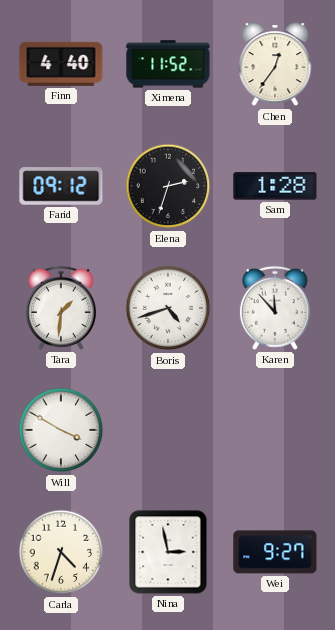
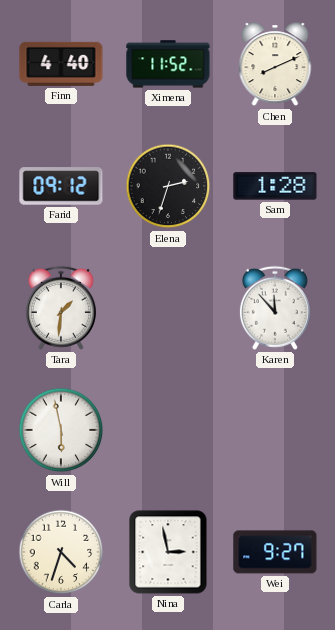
Chen: 12:36 -> 8:11
Boris: 4:42 -> none
Will: 3:50 -> 5:58
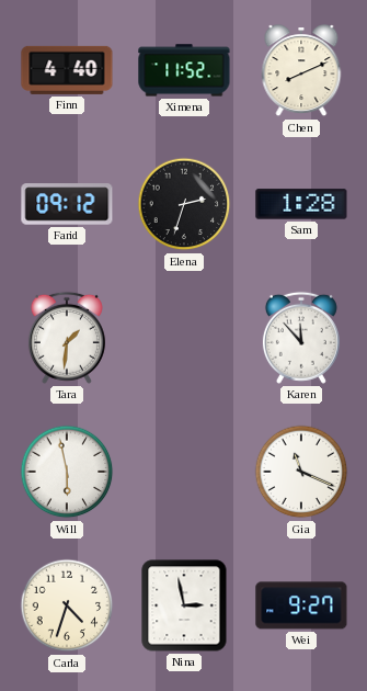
Gia: none -> 11:19
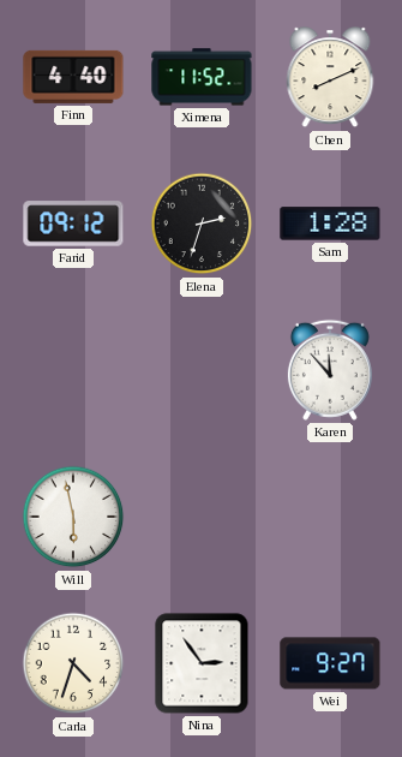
Tara: 1:31 -> none
Gia: 11:19 -> none
Nina: 2:58 -> 2:54
